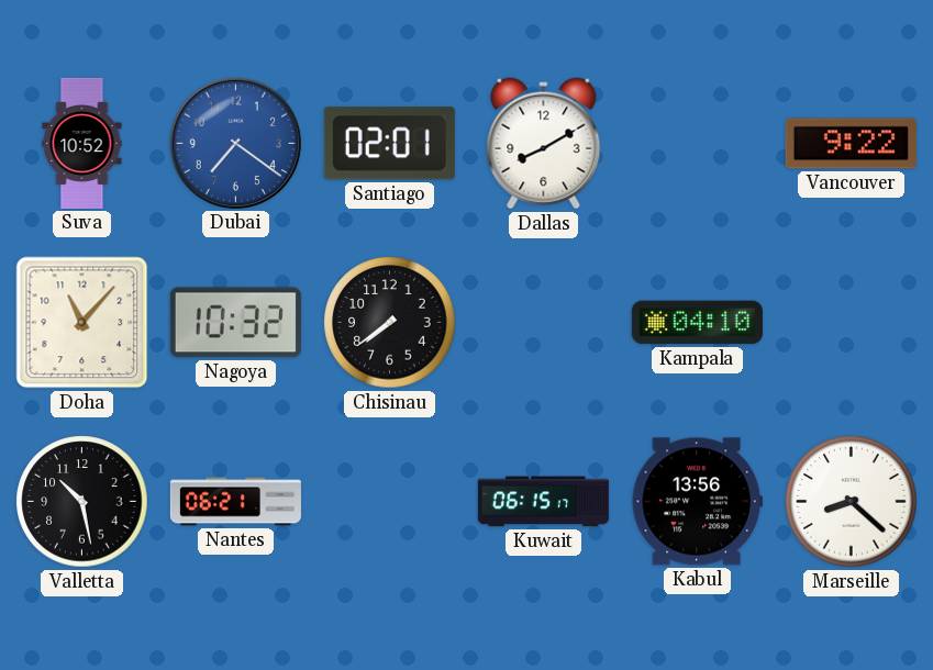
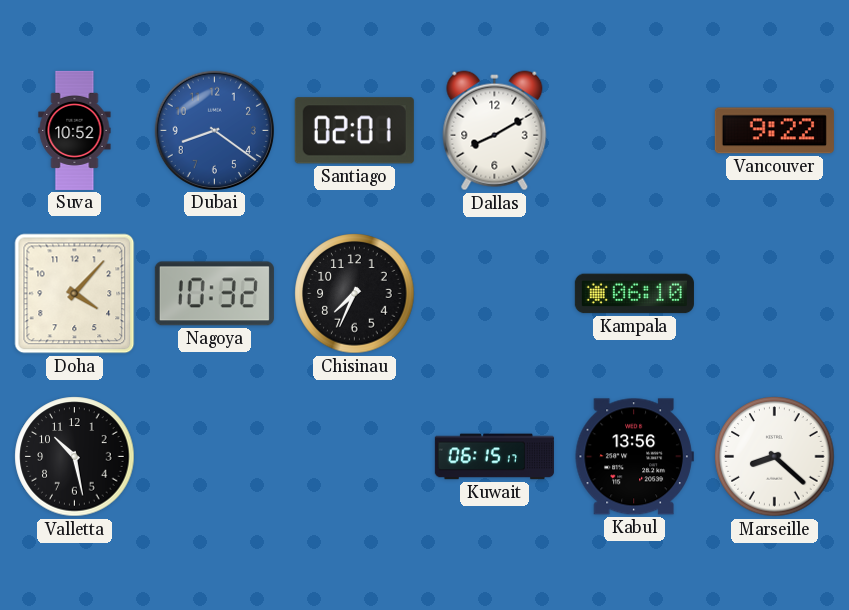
Dubai: 7:21 -> 8:21
Doha: 11:07 -> 4:07
Chisinau: 7:39 -> 7:34
Kampala: 04:10 -> 06:10
Nantes: 06:21 -> none
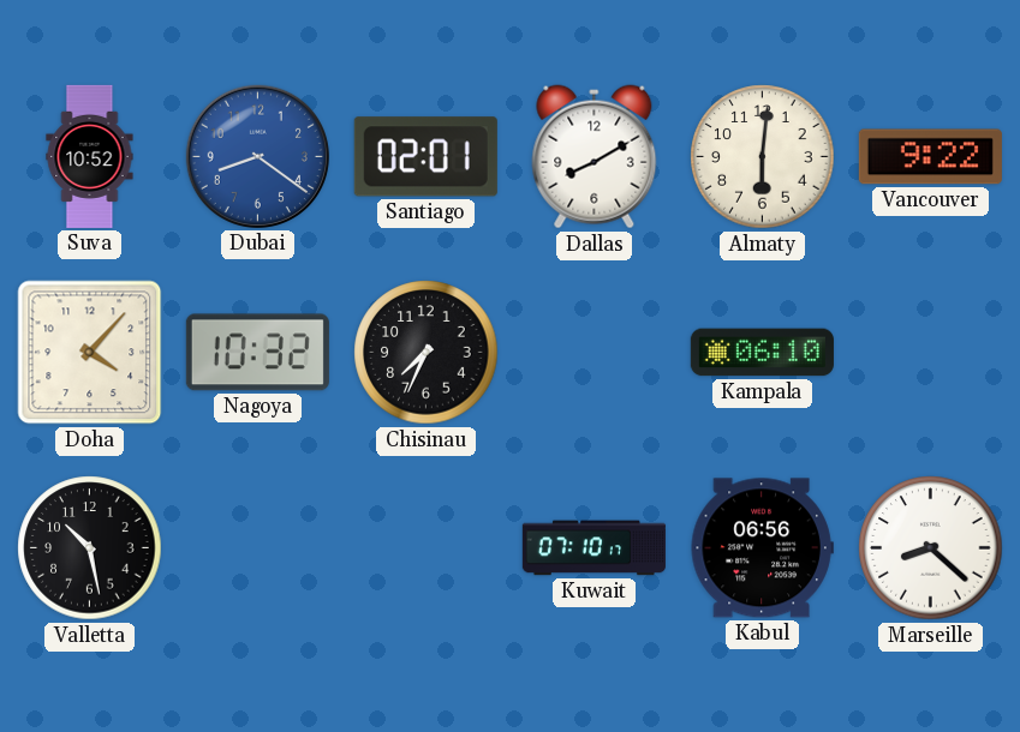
Almaty: none -> 6:01
Kuwait: 06:15 -> 07:10
Kabul: 13:56 -> 06:56
